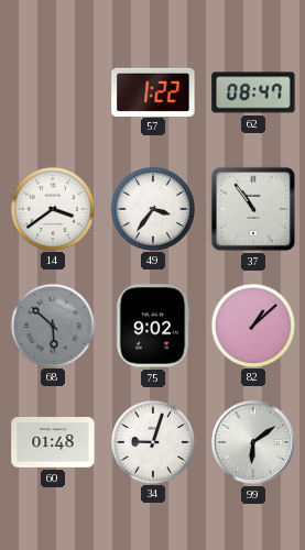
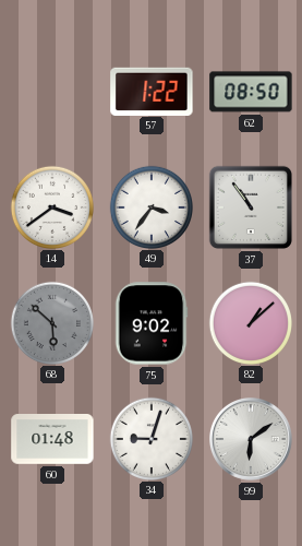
62: 08:47 -> 08:50
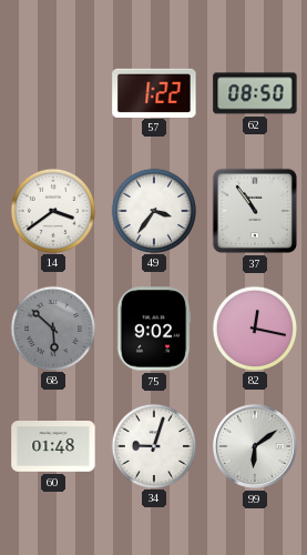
82: 1:08 -> 12:17
